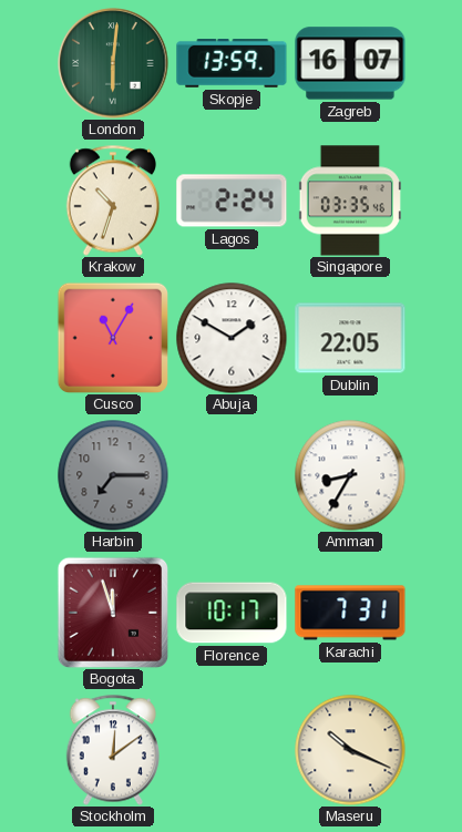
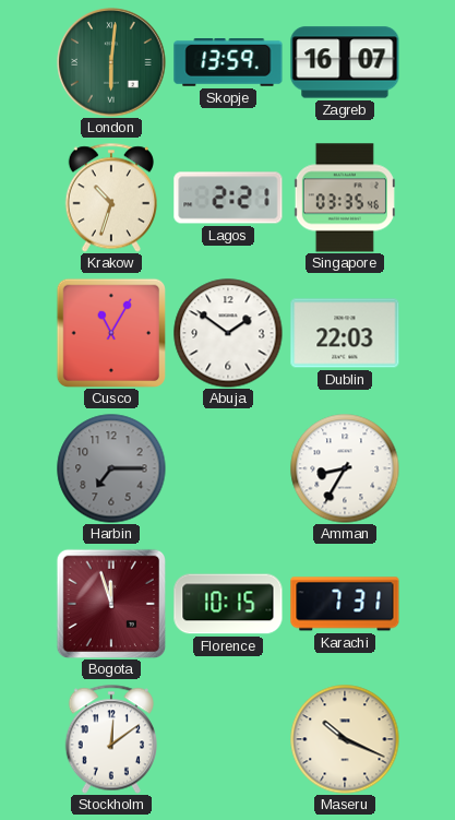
Lagos: 2:24 -> 2:21
Abuja: 1:50 -> 1:51
Dublin: 22:05 -> 22:03
Florence: 10:17 -> 10:15
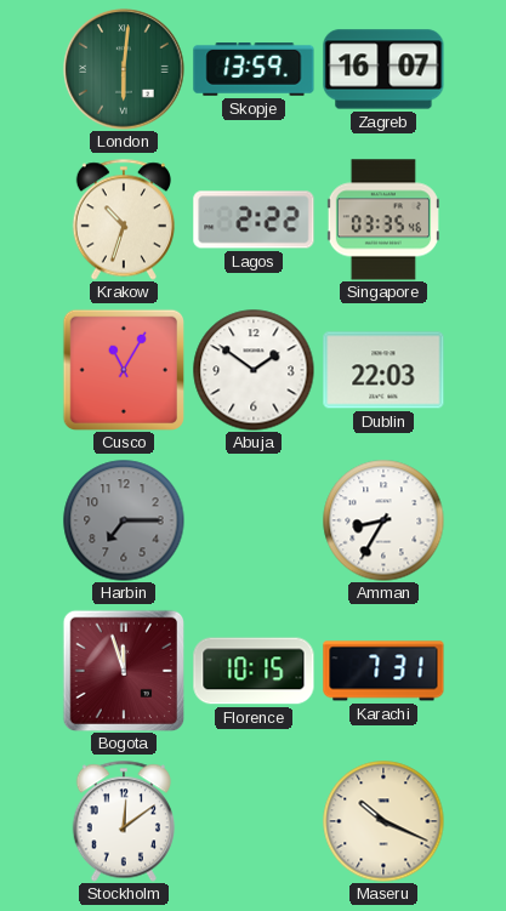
Lagos: 2:21 -> 2:22
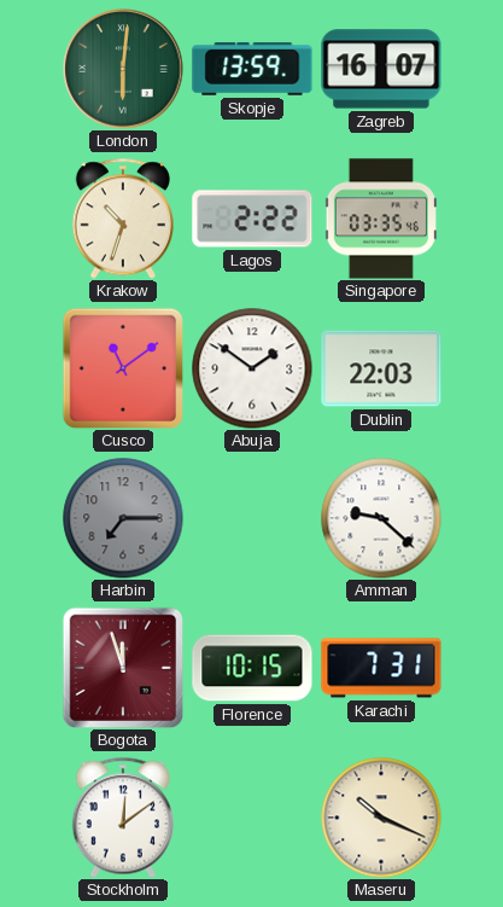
Cusco: 11:05 -> 11:09
Amman: 8:35 -> 9:22
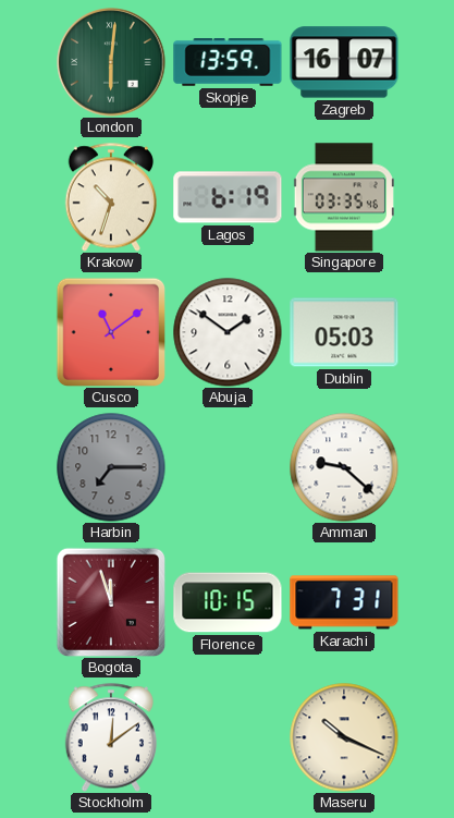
Lagos: 2:22 -> 6:19
Dublin: 22:03 -> 05:03
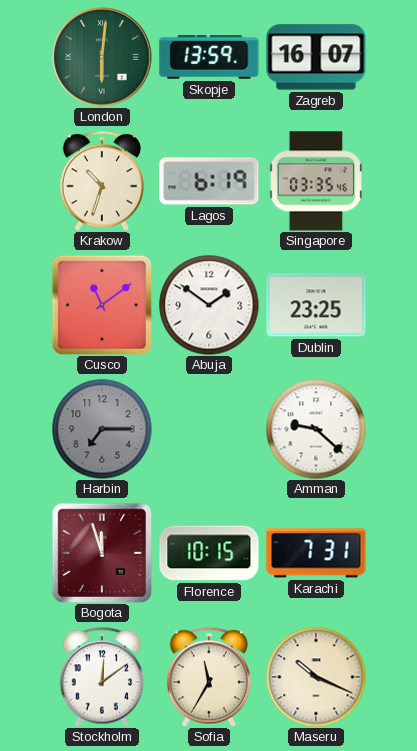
Dublin: 05:03 -> 23:25
Sofia: none -> 11:35
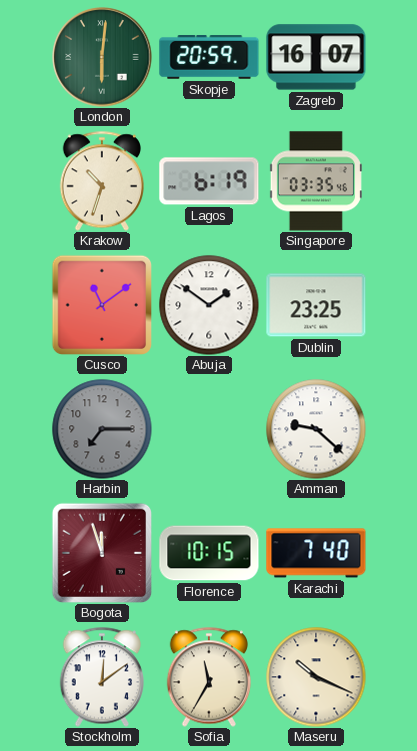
Skopje: 13:59 -> 20:59
Karachi: 7:31 -> 7:40
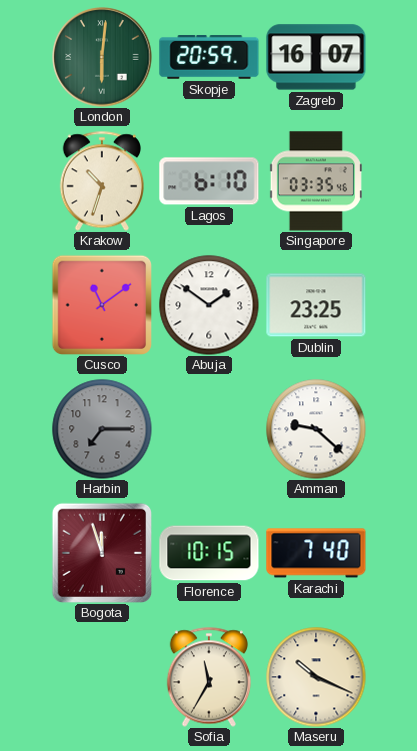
Lagos: 6:19 -> 6:10
Stockholm: 12:09 -> none
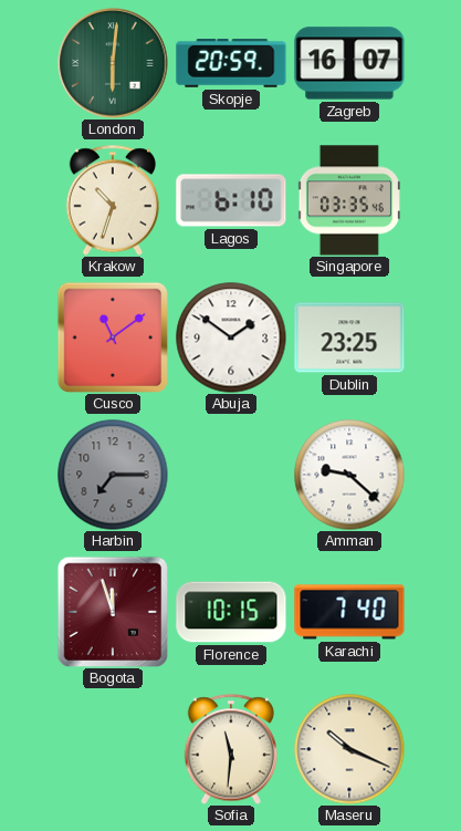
Sofia: 11:35 -> 11:31
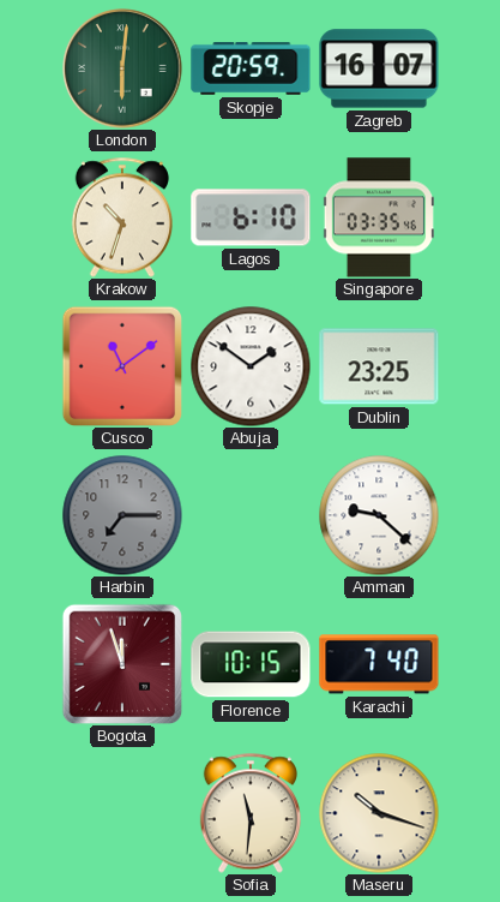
Maseru: 10:19 -> 10:18
